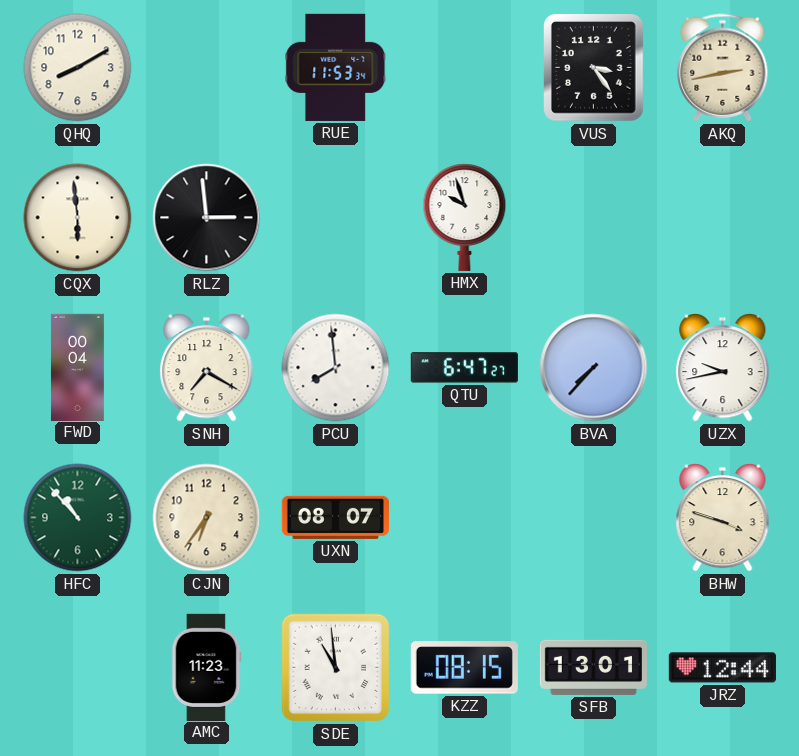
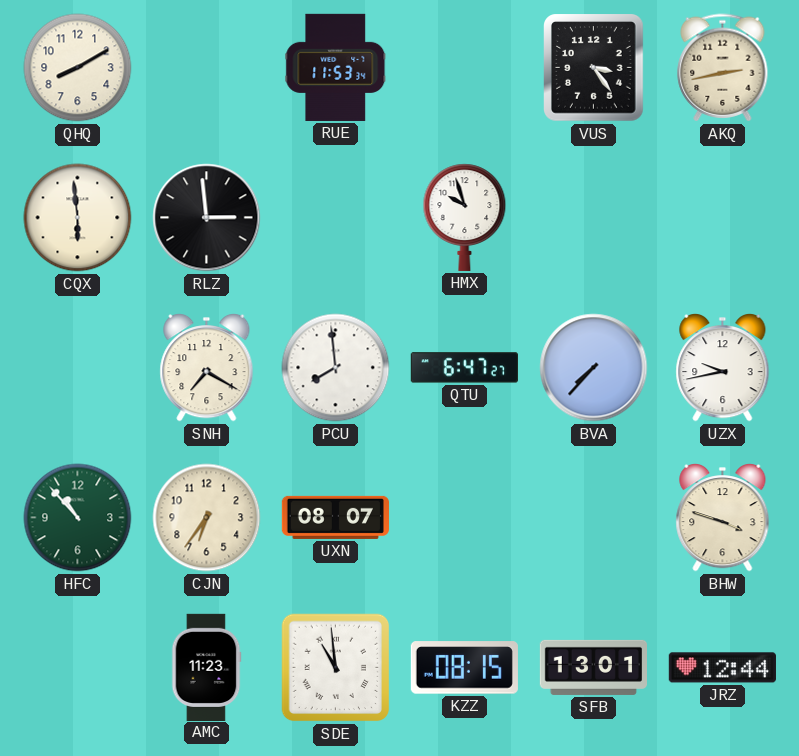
FWD: 00:04 -> none
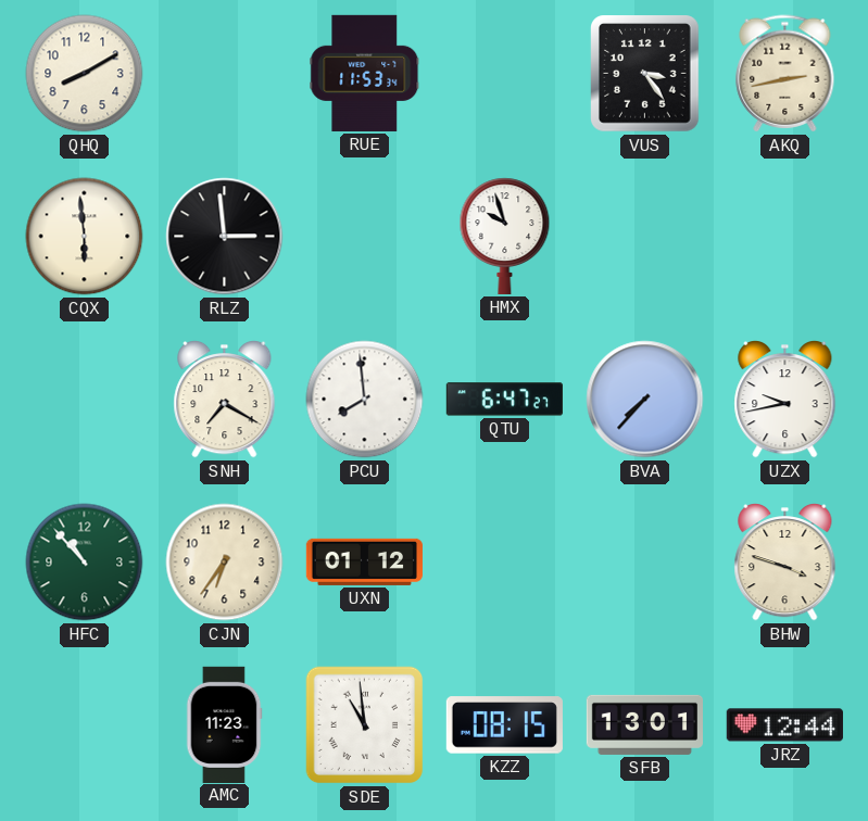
UXN: 08:07 -> 01:12
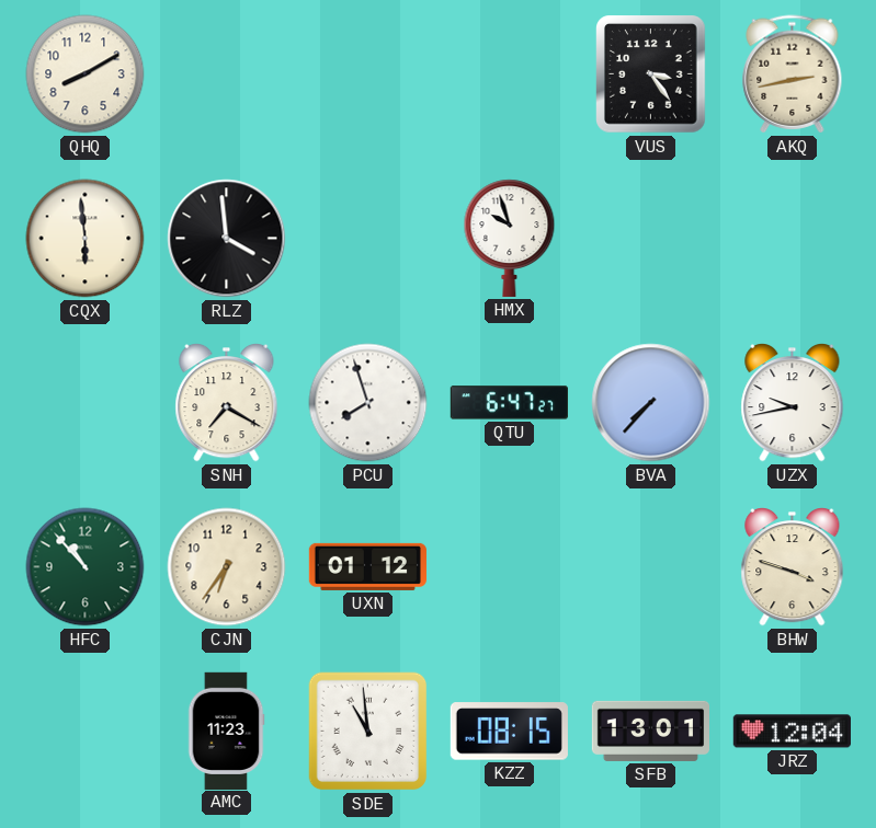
RUE: 11:53 -> none
RLZ: 2:59 -> 3:59
PCU: 7:59 -> 7:57
JRZ: 12:44 -> 12:04
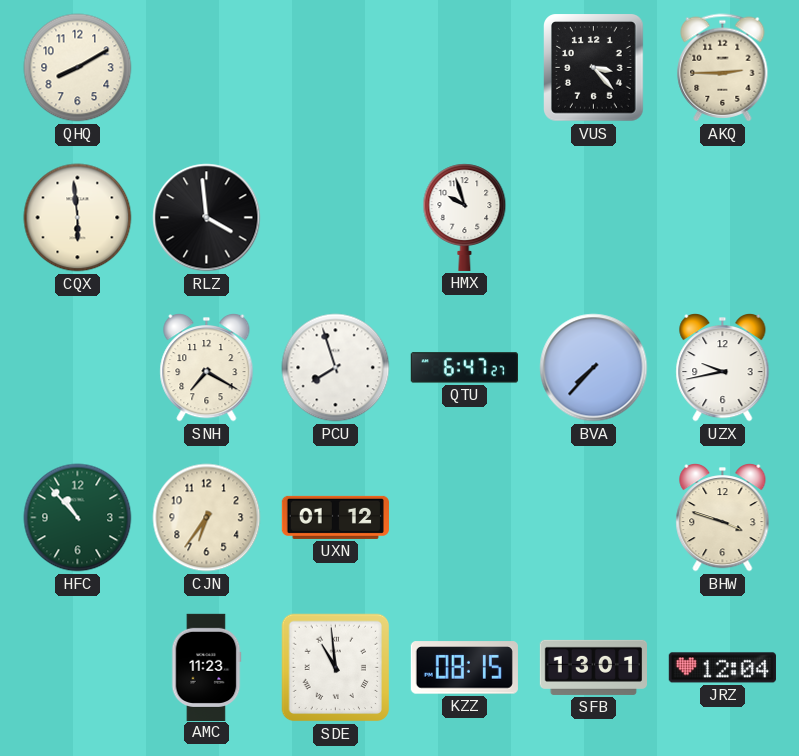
VUS: 3:24 -> 3:23
AKQ: 2:43 -> 2:45
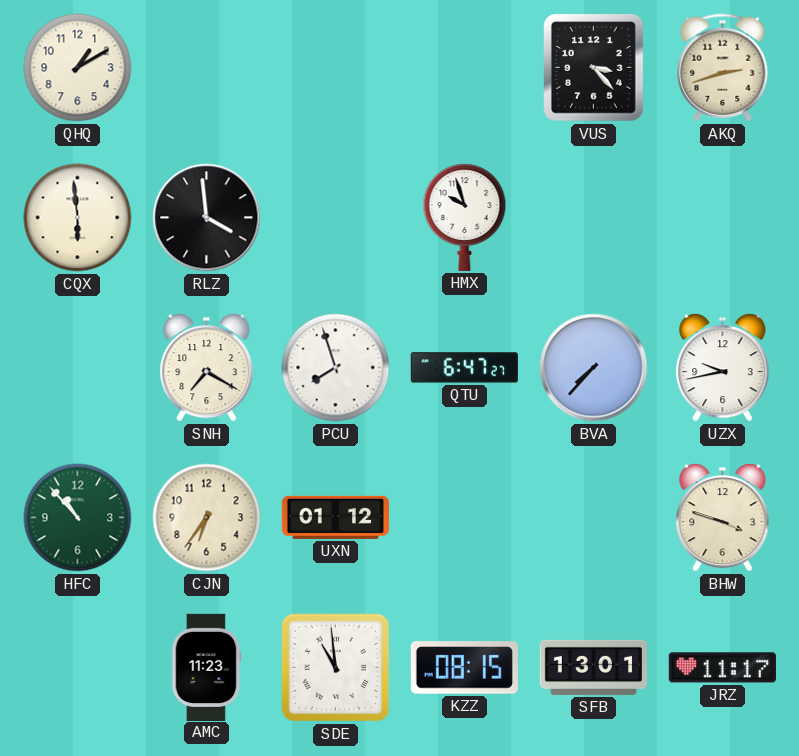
QHQ: 8:10 -> 1:10
AKQ: 2:45 -> 2:42
JRZ: 12:04 -> 11:17
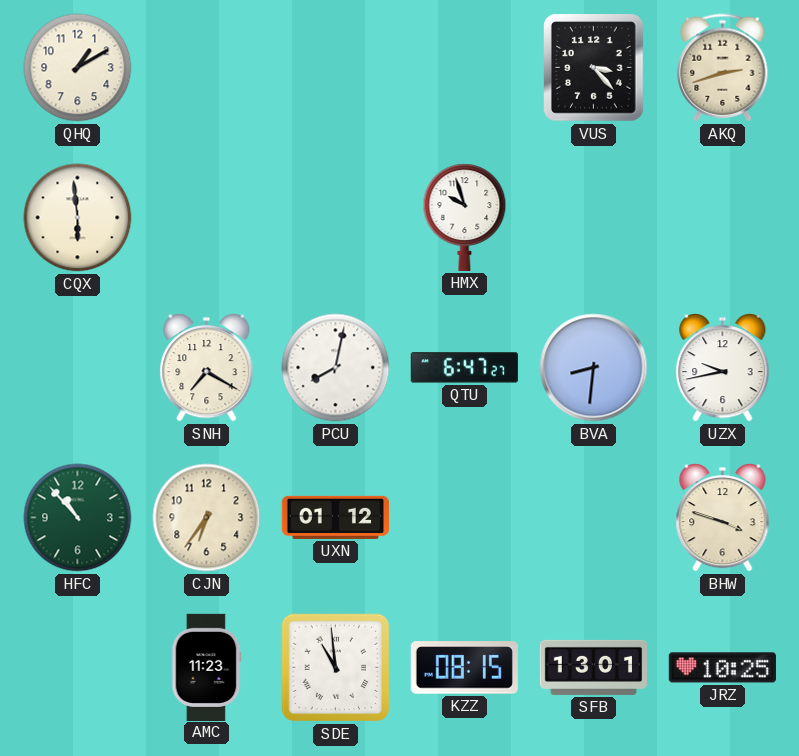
RLZ: 3:59 -> none
PCU: 7:57 -> 8:02
BVA: 7:37 -> 8:31
JRZ: 11:17 -> 10:25
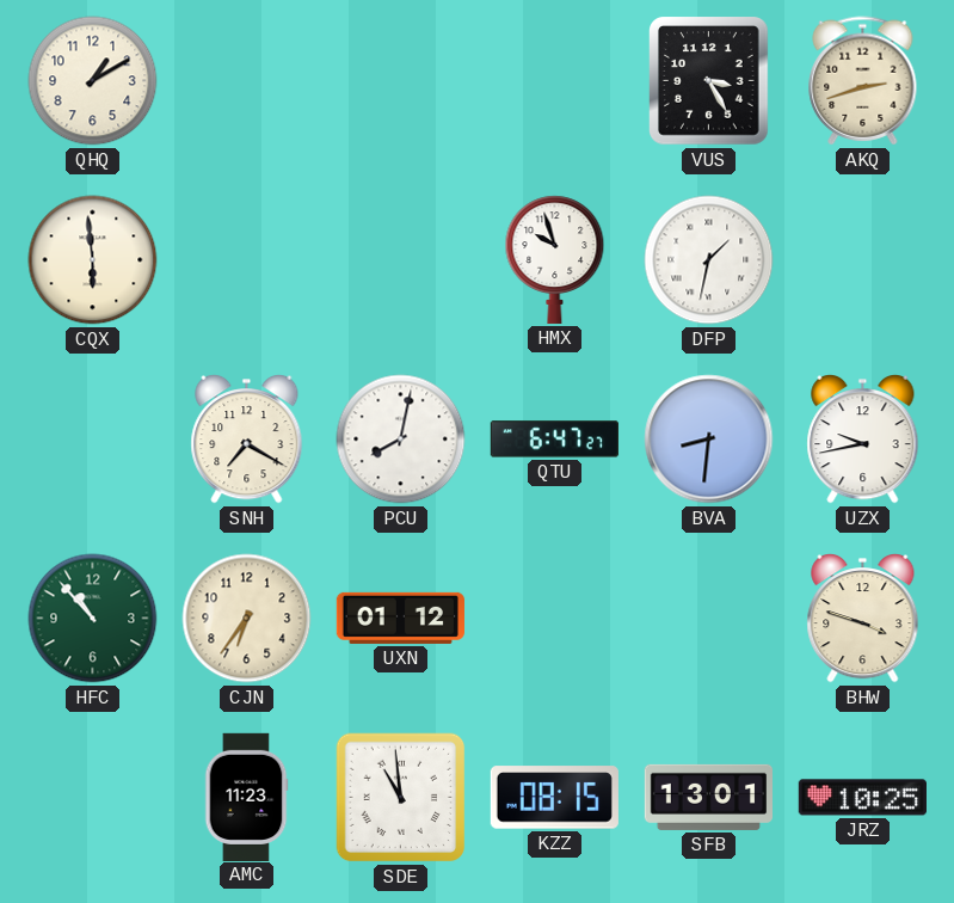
VUS: 3:23 -> 3:25
DFP: none -> 1:32
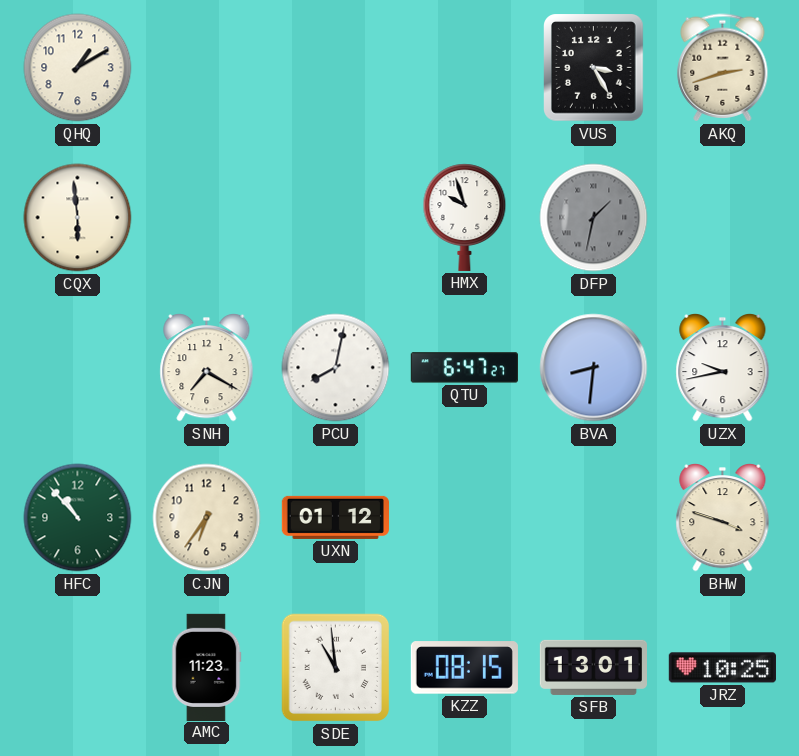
DFP dial: white -> grey
